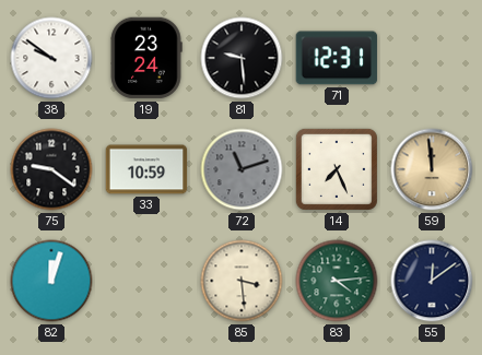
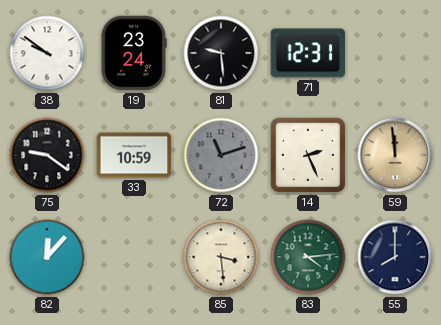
14: 7:26 -> 2:26
82: 12:03 -> 12:07
55: 12:09 -> 8:00
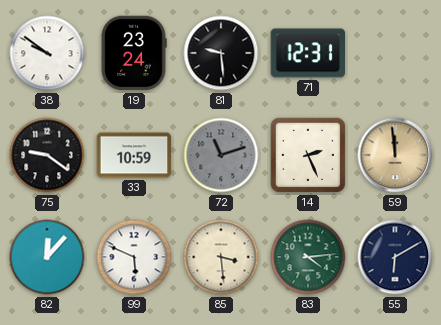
99: none -> 5:49
55: 8:00 -> 6:10
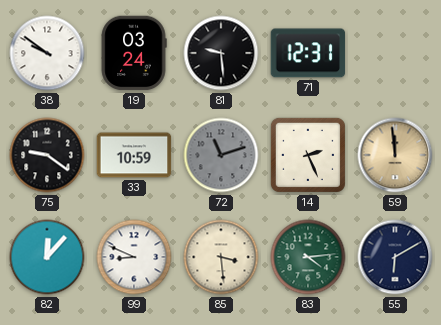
19: 23:24 -> 03:24
99: 5:49 -> 8:49
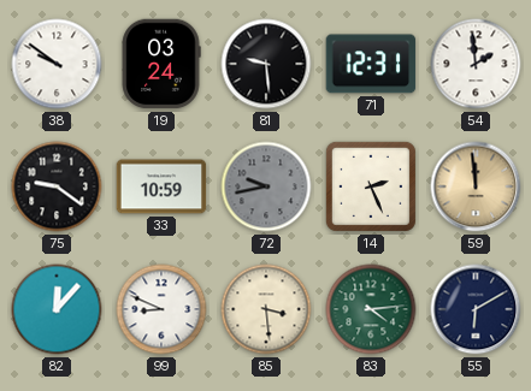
54: none -> 1:59
72: 11:12 -> 9:43
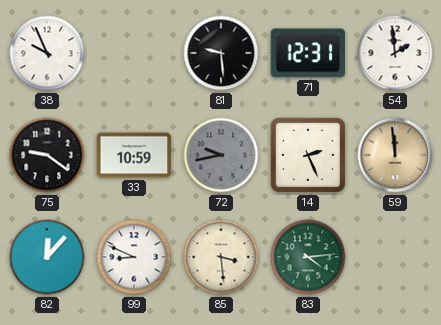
38: 9:51 -> 9:56
19: 03:24 -> none
55: 6:10 -> none
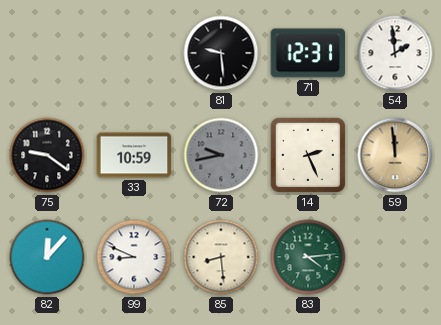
38: 9:56 -> none
85: 3:29 -> 8:29
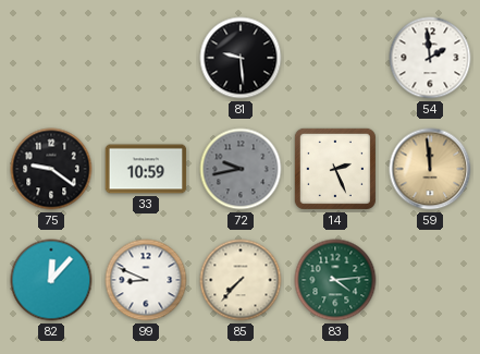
71: 12:31 -> none
85: 8:29 -> 7:37
